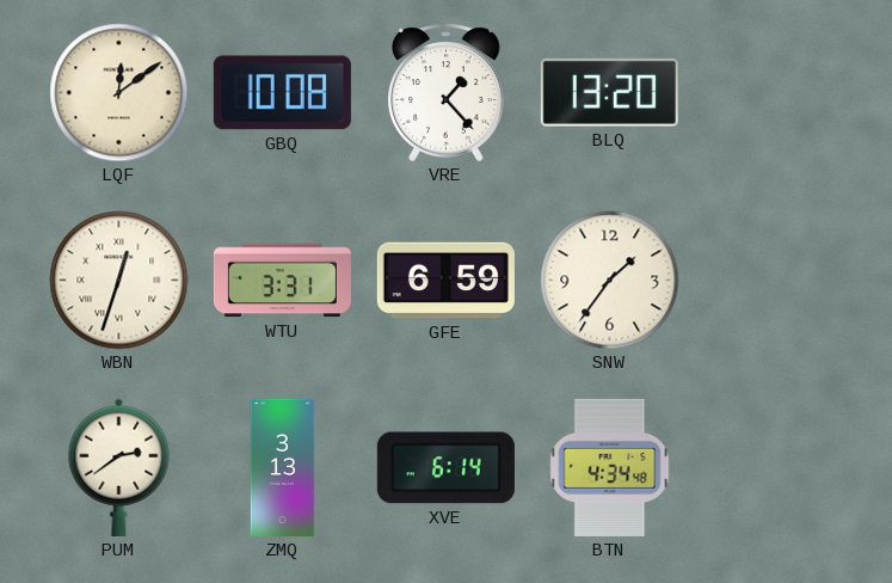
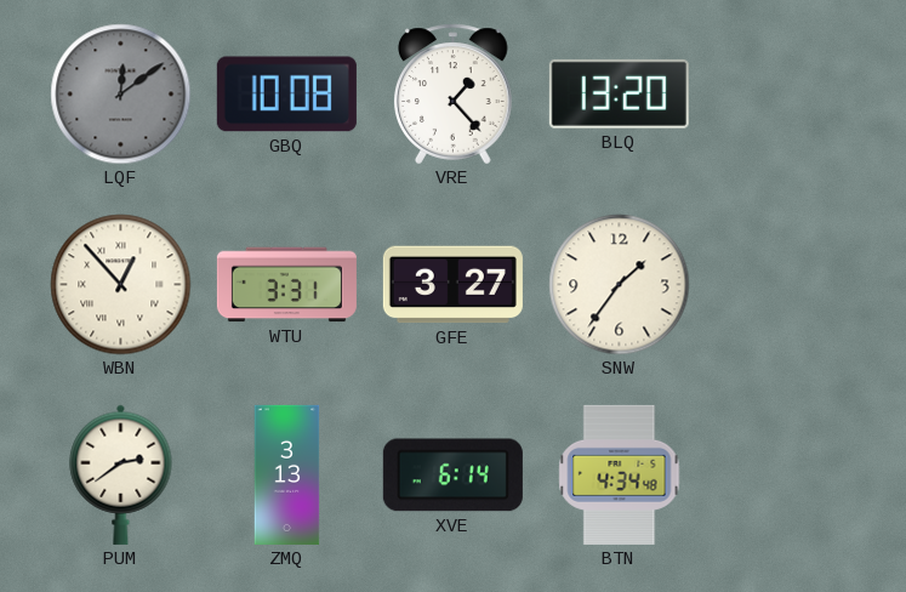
LQF dial: cream -> grey
WBN: 12:33 -> 12:53
GFE: 6:59 -> 3:27
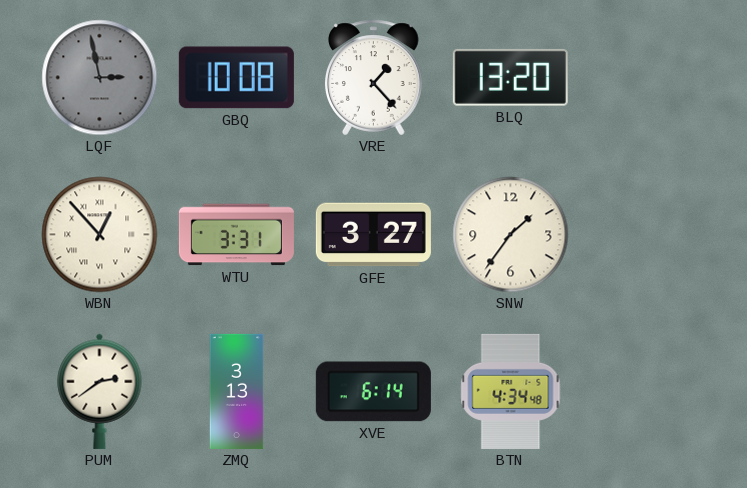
LQF: 12:09 -> 2:58
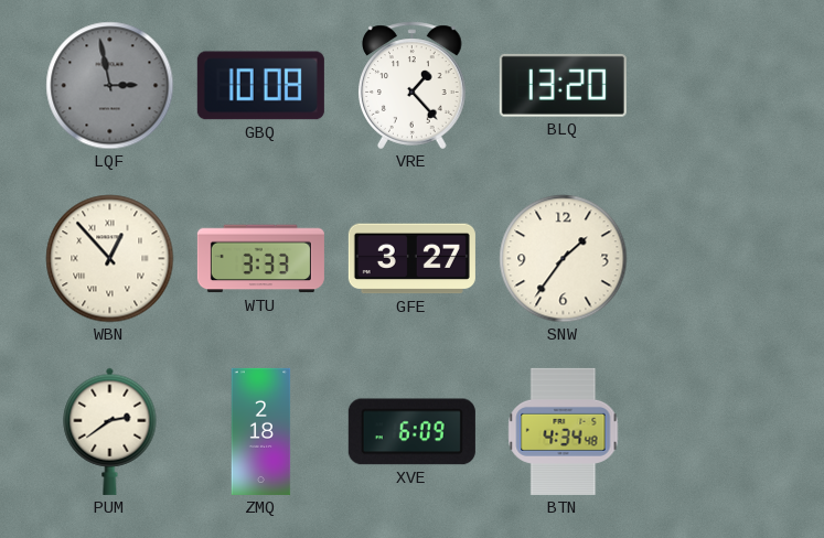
WTU: 3:31 -> 3:33
ZMQ: 3:13 -> 2:18
XVE: 6:14 -> 6:09
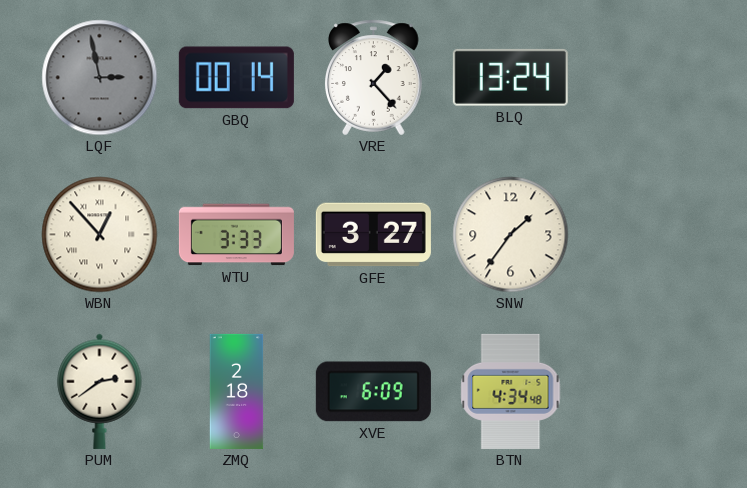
GBQ: 10:08 -> 00:14
BLQ: 13:20 -> 13:24
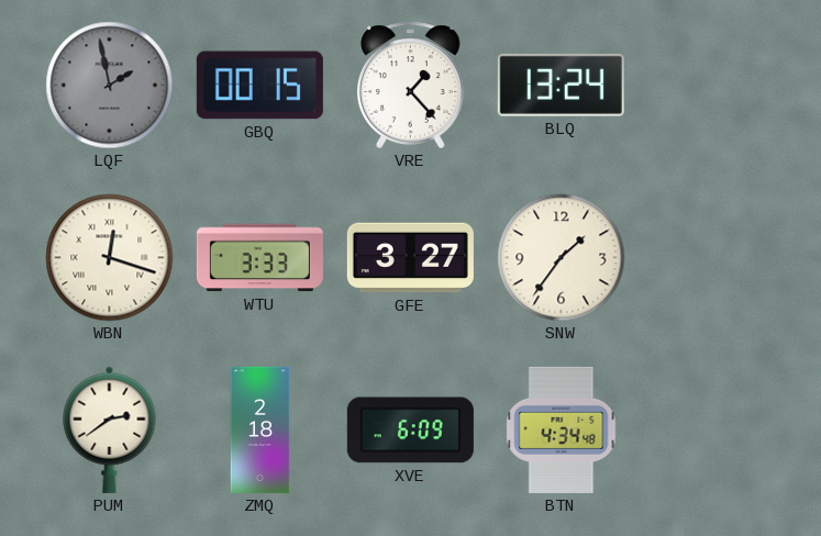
LQF: 2:58 -> 1:58
GBQ: 00:14 -> 00:15
WBN: 12:53 -> 12:18
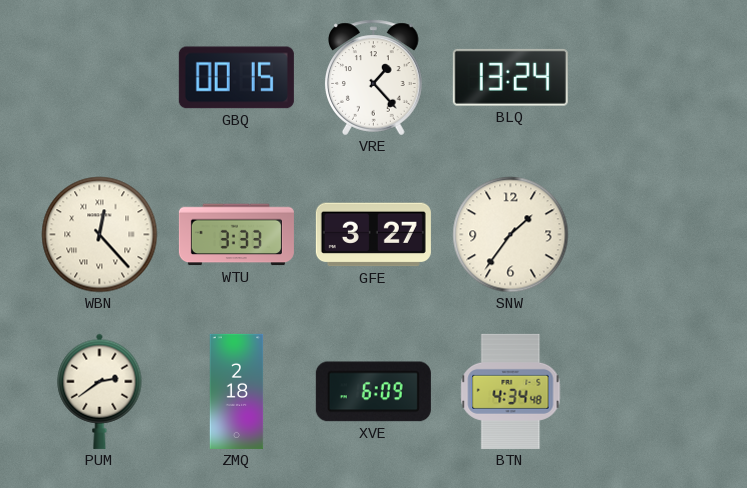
LQF: 1:58 -> none
WBN: 12:18 -> 12:23
